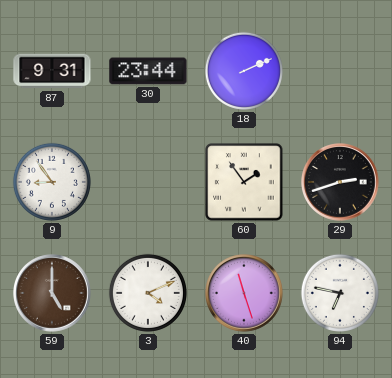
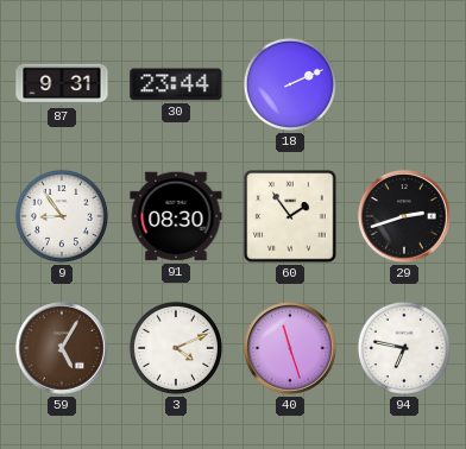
91: none -> 08:30
59: 5:00 -> 5:05
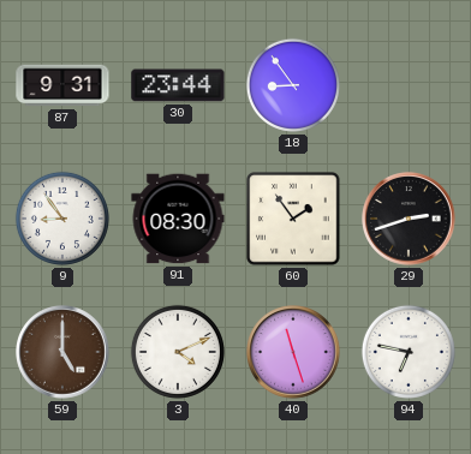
18: 2:11 -> 8:54
59: 5:05 -> 5:00
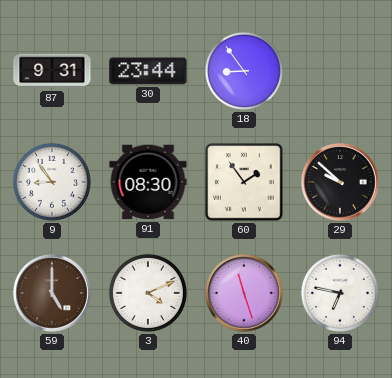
29: 2:42 -> 9:52
